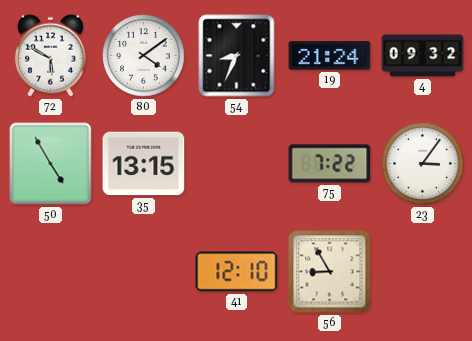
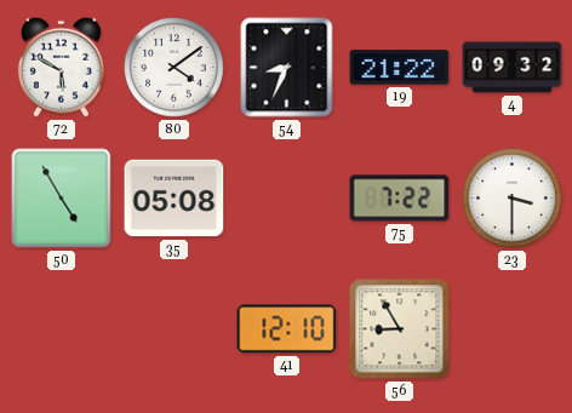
19: 21:24 -> 21:22
35: 13:15 -> 05:08
23: 3:06 -> 3:30
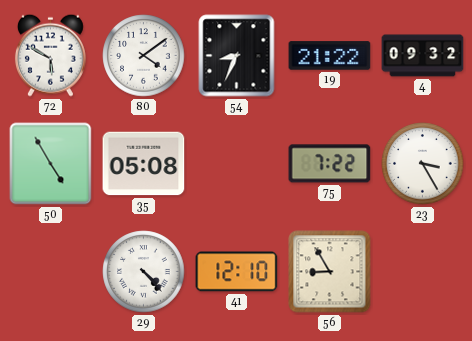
23: 3:30 -> 3:25
29: none -> 4:23
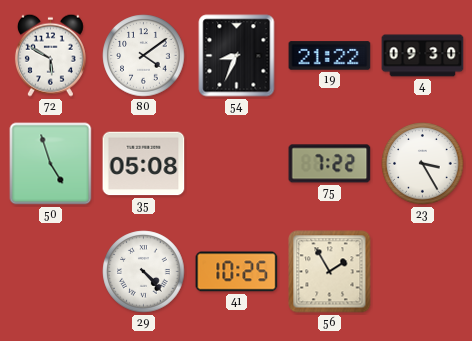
4: 09:32 -> 09:30
50: 4:55 -> 4:57
41: 12:10 -> 10:25
56: 8:55 -> 1:55
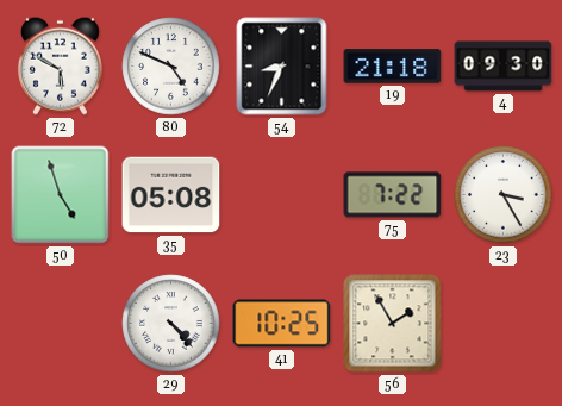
80: 4:09 -> 4:49
19: 21:22 -> 21:18
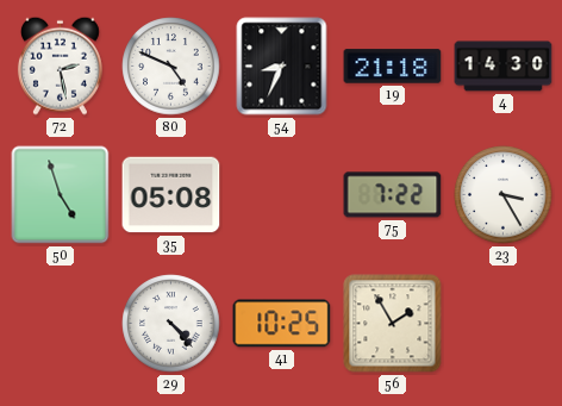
72: 5:50 -> 2:28
4: 09:30 -> 14:30
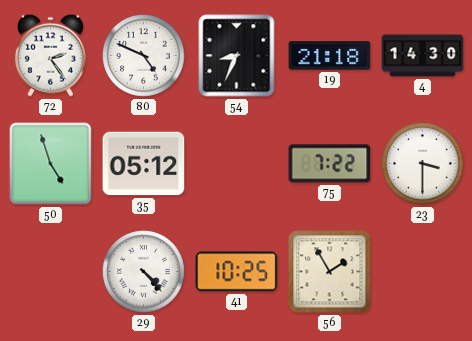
72: 2:28 -> 2:24
35: 05:08 -> 05:12
23: 3:25 -> 3:30
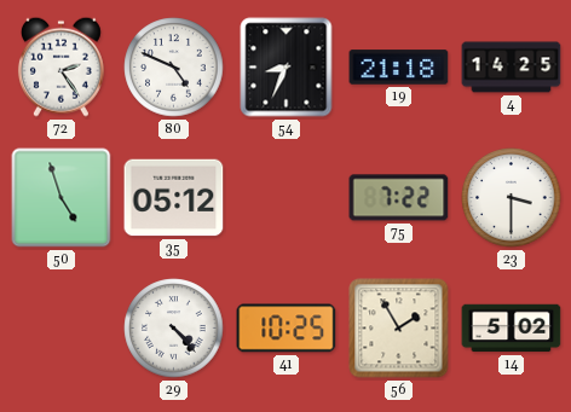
4: 14:30 -> 14:25
14: none -> 5:02
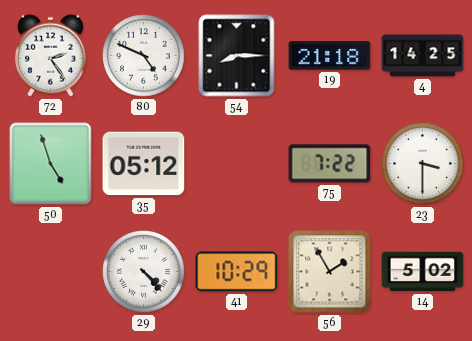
54: 8:34 -> 8:15
41: 10:25 -> 10:29
